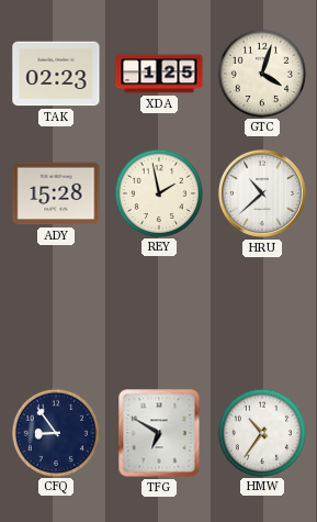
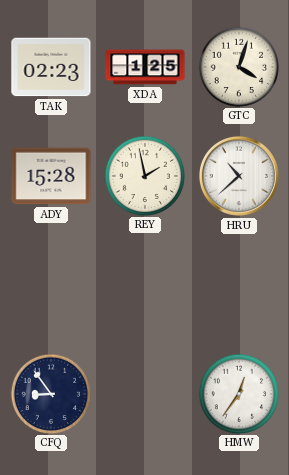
TFG: 6:50 -> none
HMW: 10:36 -> 12:36
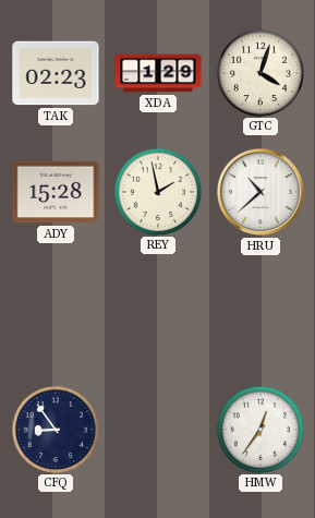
XDA: 1:25 -> 1:29
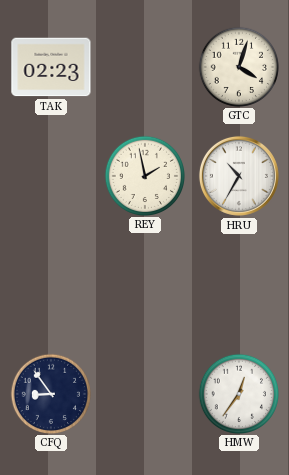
XDA: 1:29 -> none
ADY: 15:28 -> none
HRU: 10:38 -> 10:35
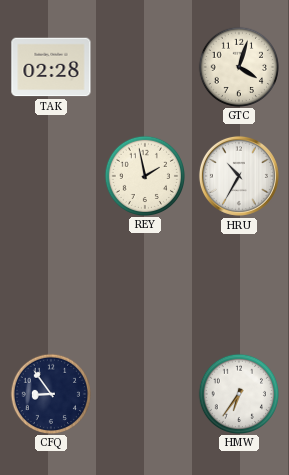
TAK: 02:23 -> 02:28
HMW: 12:36 -> 6:36
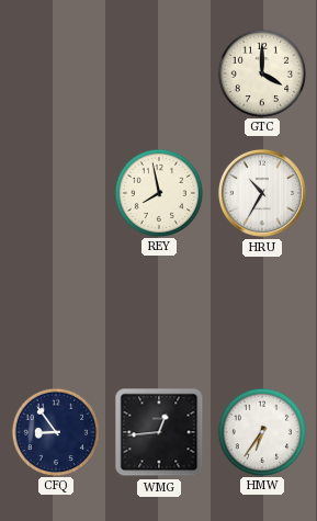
TAK: 02:28 -> none
GTC: 4:03 -> 4:00
REY: 1:58 -> 7:58
WMG: none -> 12:44
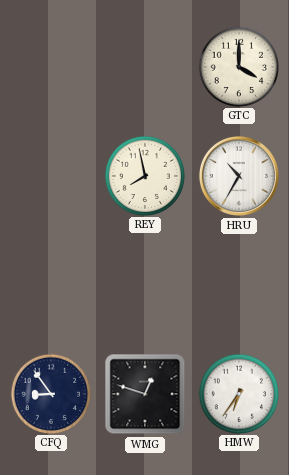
WMG: 12:44 -> 12:48
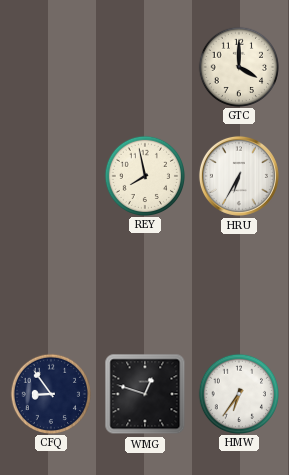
HRU: 10:35 -> 6:35
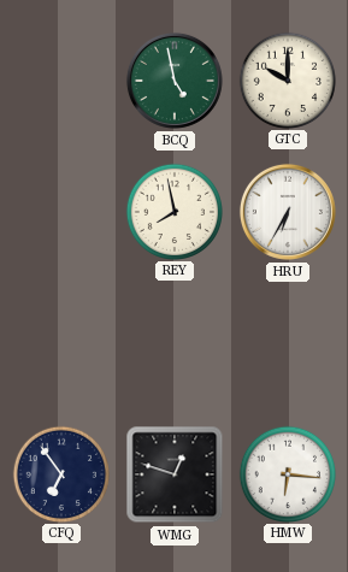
BCQ: none -> 4:58
GTC: 4:00 -> 10:00
CFQ: 8:54 -> 6:54
HMW: 6:36 -> 6:16
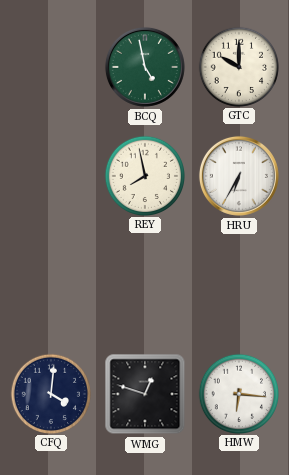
CFQ: 6:54 -> 4:01
